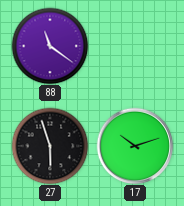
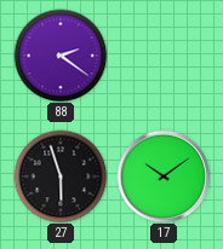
88: 11:21 -> 2:21
17: 10:12 -> 10:09
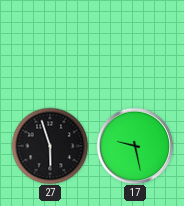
88: 2:21 -> none
17: 10:09 -> 9:28
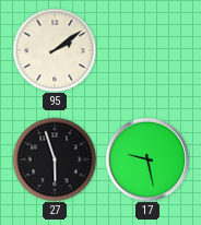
95: none -> 2:09
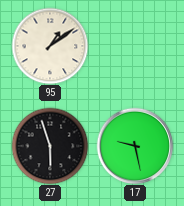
95: 2:09 -> 1:09
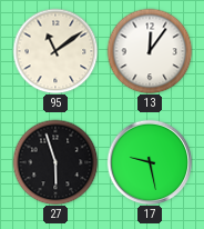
95: 1:09 -> 11:09
13: none -> 12:06
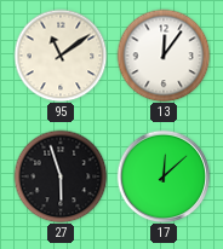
17: 9:28 -> 12:08
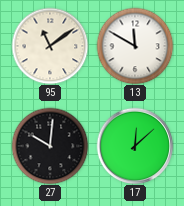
13: 12:06 -> 11:50
27: 5:57 -> 10:01
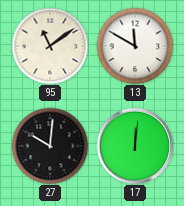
17: 12:08 -> 12:01
